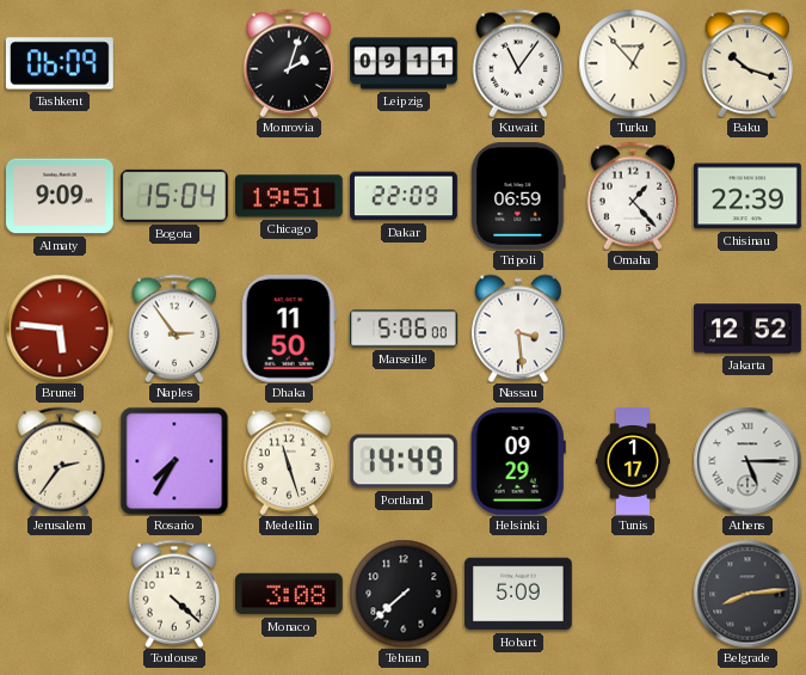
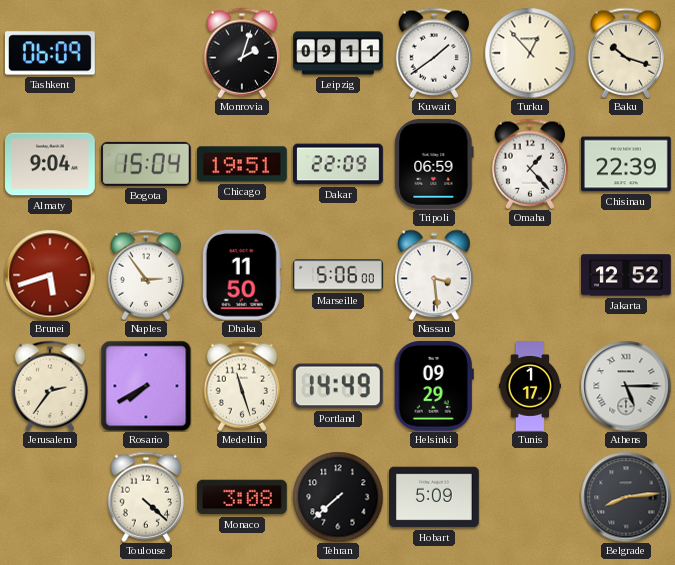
Kuwait: 11:06 -> 1:39
Almaty: 9:09 -> 9:04
Brunei: 5:46 -> 5:42
Rosario: 7:35 -> 7:40
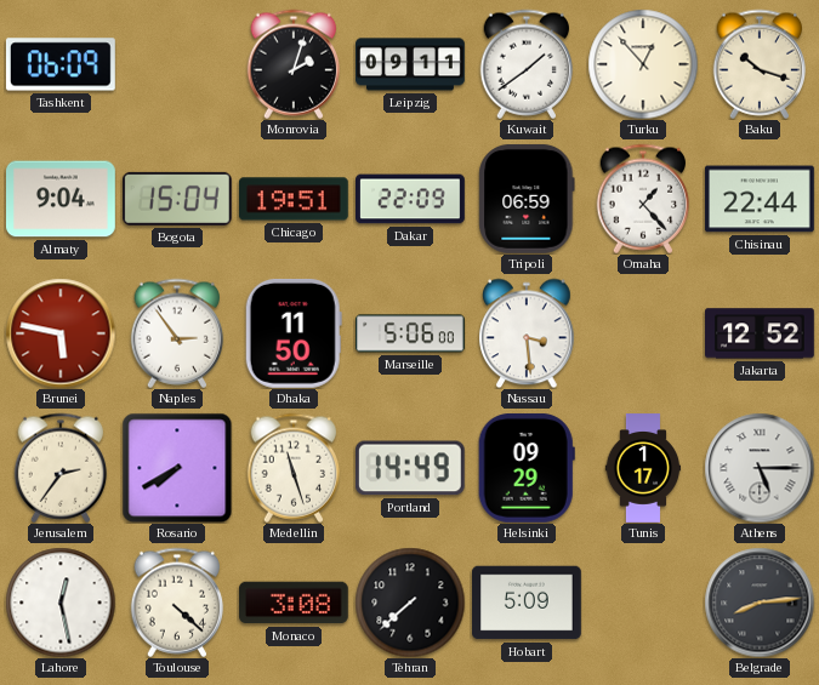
Chisinau: 22:39 -> 22:44
Brunei: 5:42 -> 5:47
Lahore: none -> 12:28
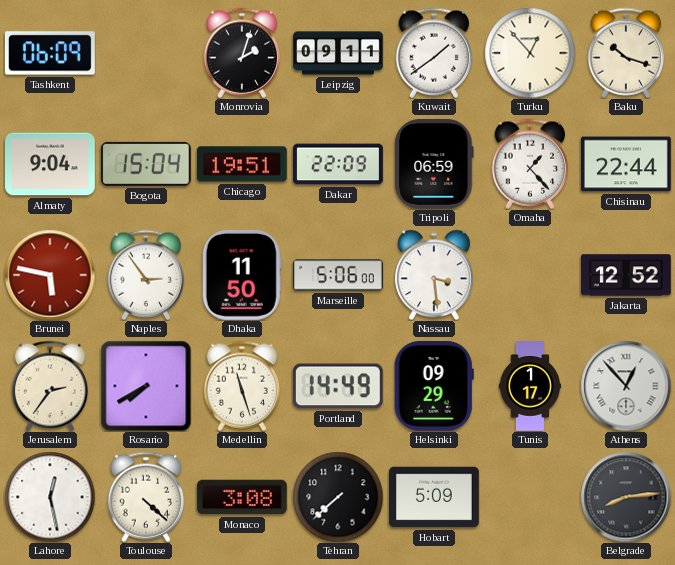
Athens: 5:15 -> 12:53
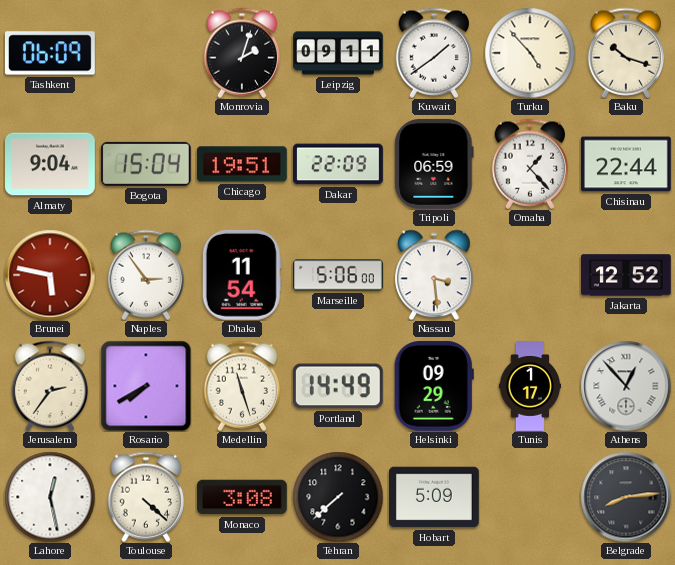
Turku: 12:53 -> 4:53
Dhaka: 11:50 -> 11:54
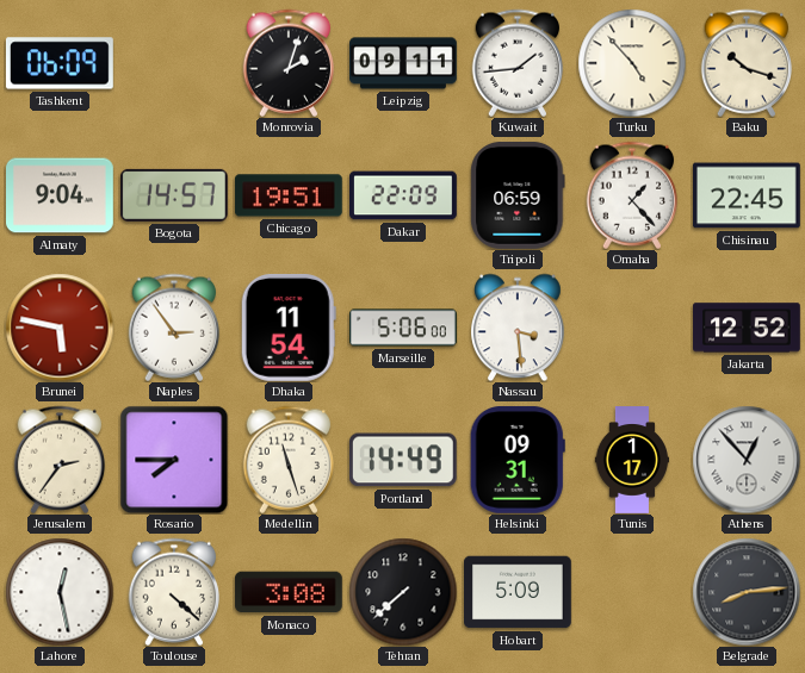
Kuwait: 1:39 -> 1:44
Bogota: 15:04 -> 14:57
Chisinau: 22:44 -> 22:45
Rosario: 7:40 -> 7:45
Helsinki: 09:29 -> 09:31
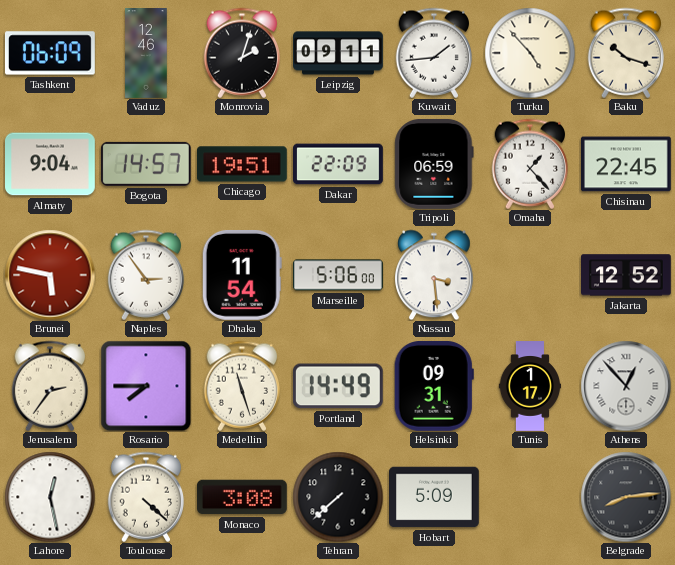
Vaduz: none -> 12:46
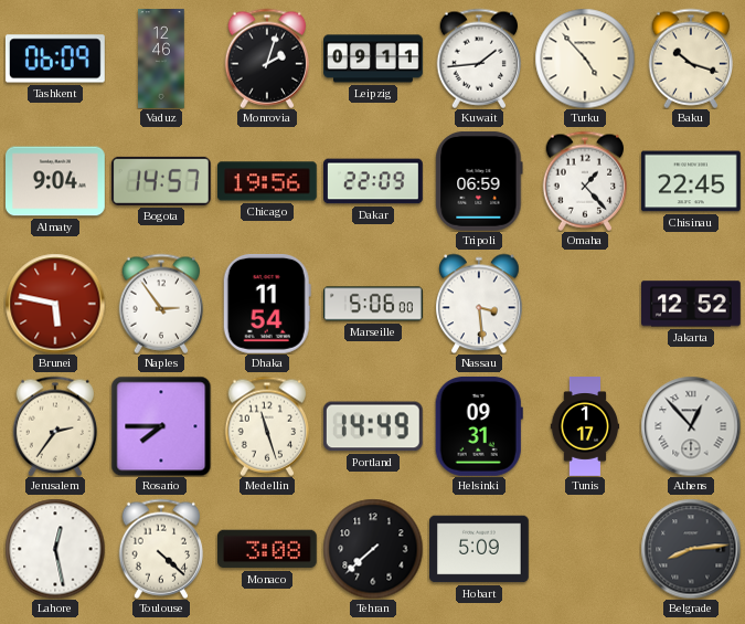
Chicago: 19:51 -> 19:56
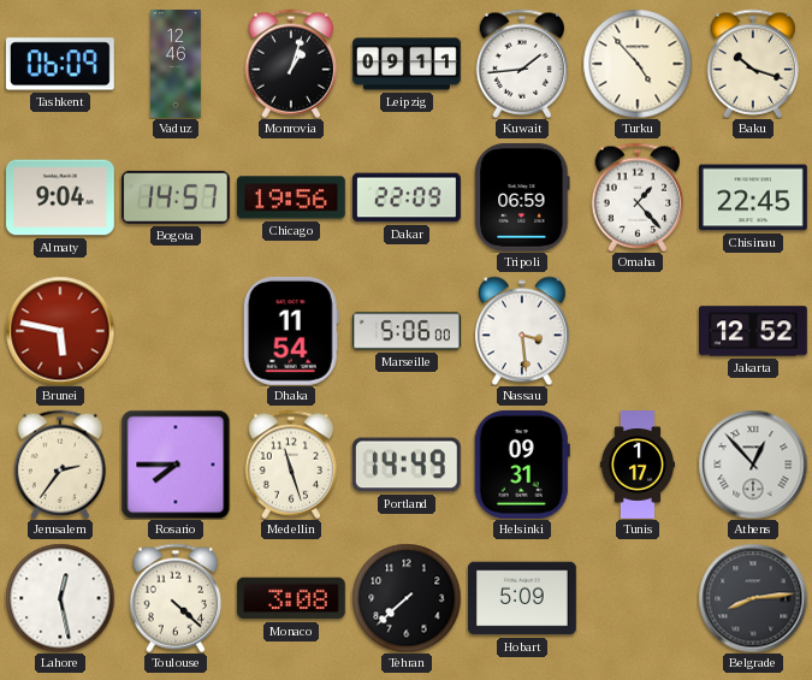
Monrovia: 2:03 -> 1:03
Naples: 2:54 -> none
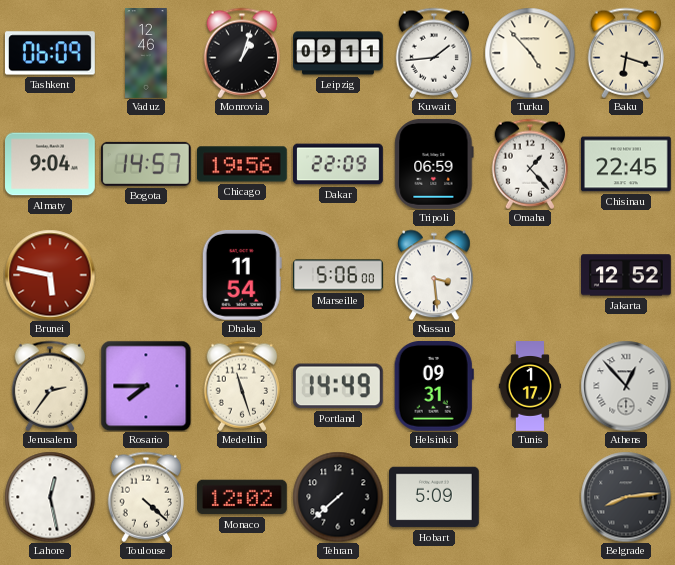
Baku: 10:18 -> 6:18
Monaco: 3:08 -> 12:02
